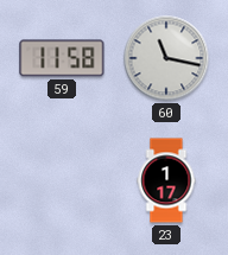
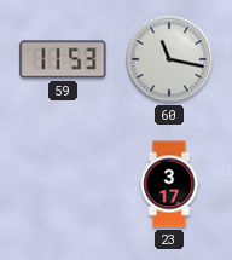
59: 11:58 -> 11:53
23: 1:17 -> 3:17
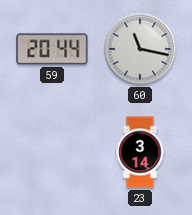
59: 11:53 -> 20:44
23: 3:17 -> 3:14
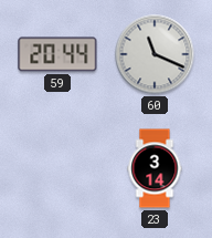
60: 11:17 -> 11:19
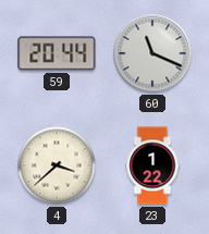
4: none -> 3:38
23: 3:14 -> 1:22
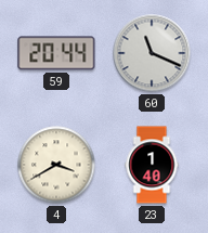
4: 3:38 -> 3:40
23: 1:22 -> 1:40
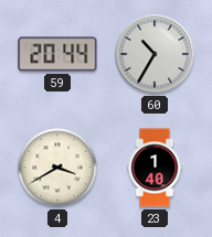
60: 11:19 -> 10:35
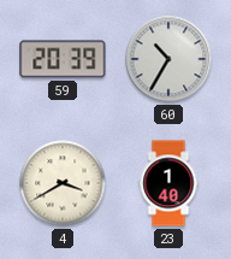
59: 20:44 -> 20:39
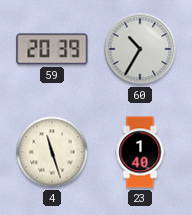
4: 3:40 -> 11:27
